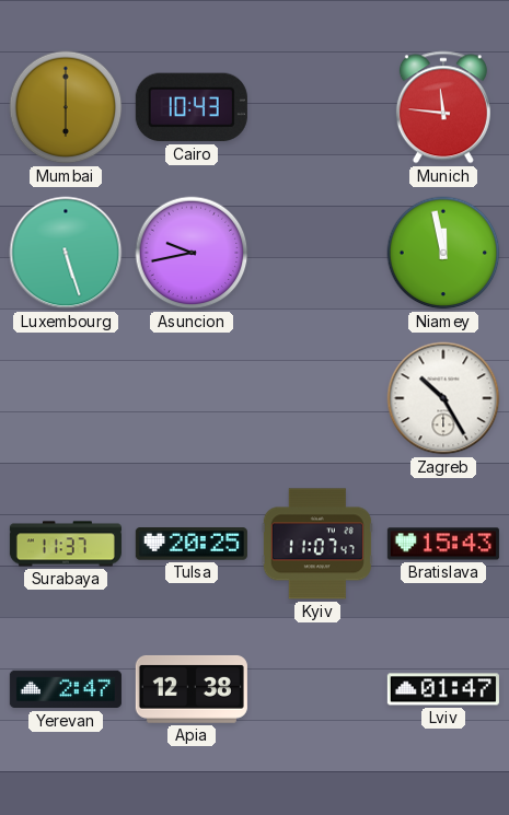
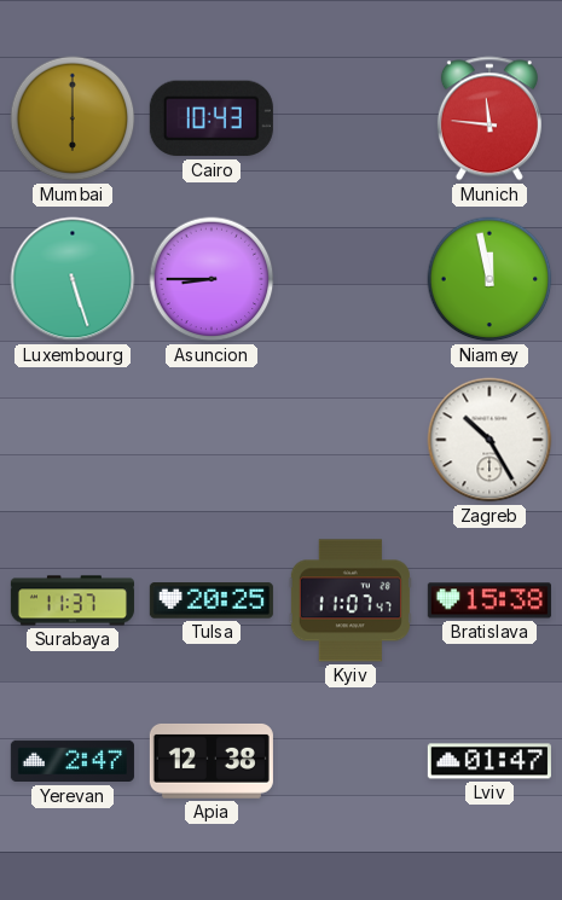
Asuncion: 9:43 -> 8:45
Bratislava: 15:43 -> 15:38
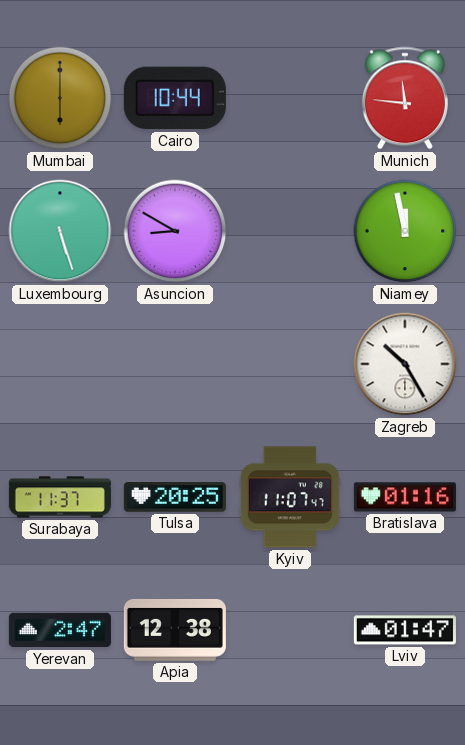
Cairo: 10:43 -> 10:44
Asuncion: 8:45 -> 8:50
Bratislava: 15:38 -> 01:16
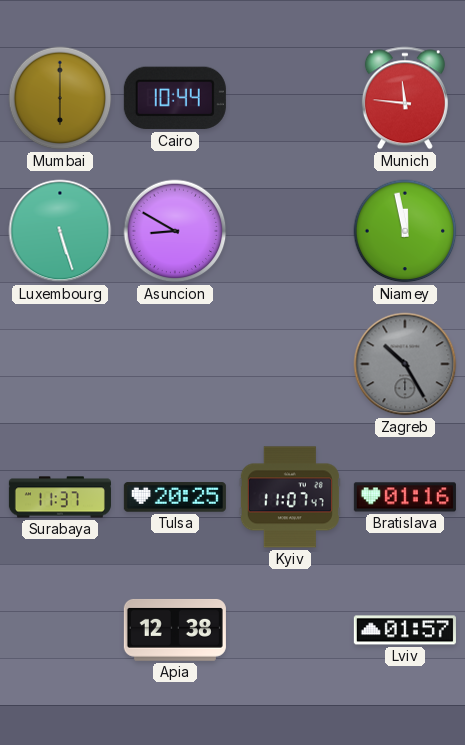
Zagreb dial: white -> grey
Yerevan: 2:47 -> none
Lviv: 01:47 -> 01:57
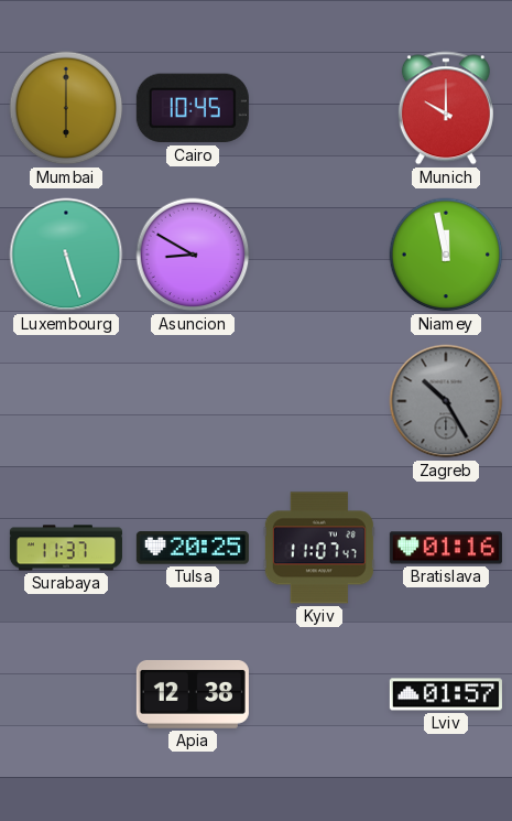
Cairo: 10:44 -> 10:45
Munich: 11:46 -> 10:00
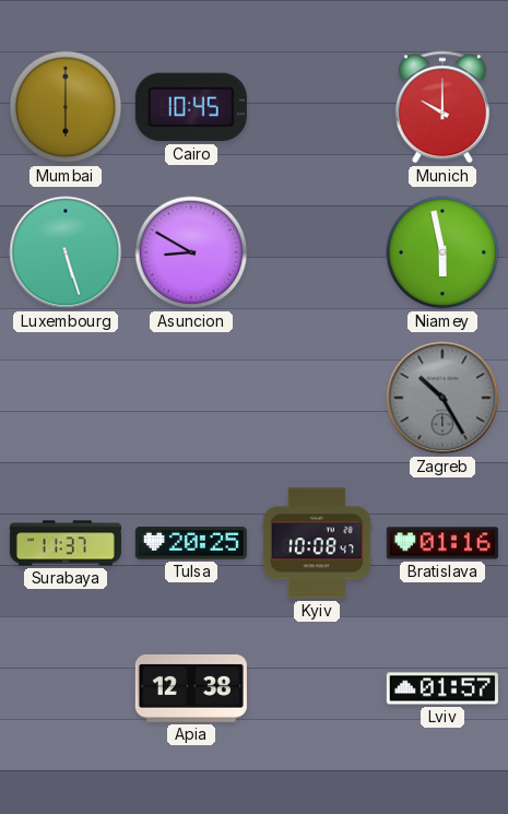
Niamey: 11:58 -> 5:58
Kyiv: 11:07 -> 10:08
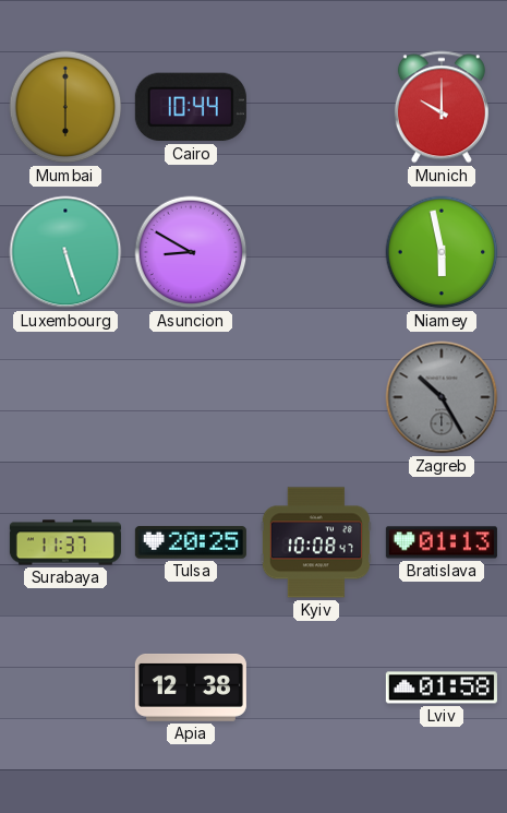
Cairo: 10:45 -> 10:44
Bratislava: 01:16 -> 01:13
Lviv: 01:57 -> 01:58
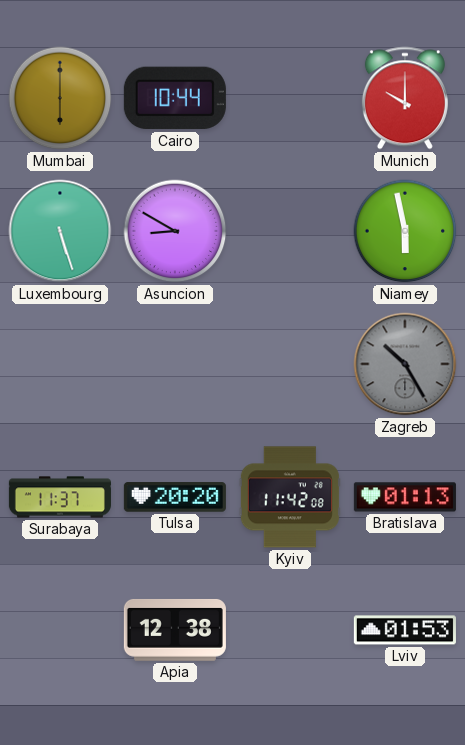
Tulsa: 20:25 -> 20:20
Kyiv: 10:08 -> 11:42
Lviv: 01:58 -> 01:53
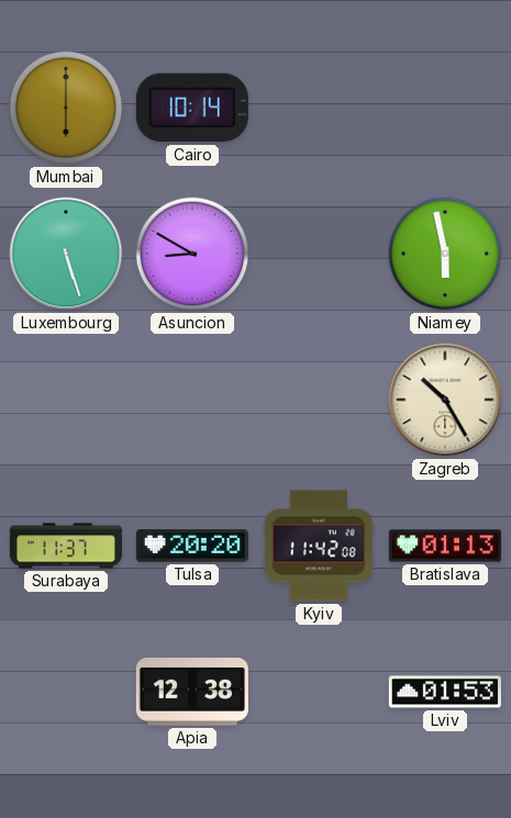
Cairo: 10:44 -> 10:14
Munich: 10:00 -> none
Zagreb dial: grey -> cream
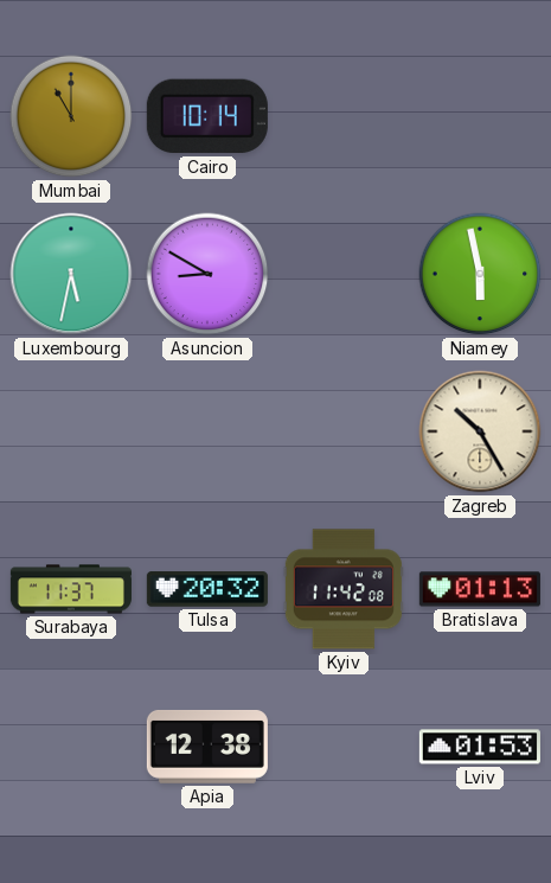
Mumbai: 6:00 -> 11:00
Luxembourg: 5:27 -> 5:32
Tulsa: 20:20 -> 20:32
